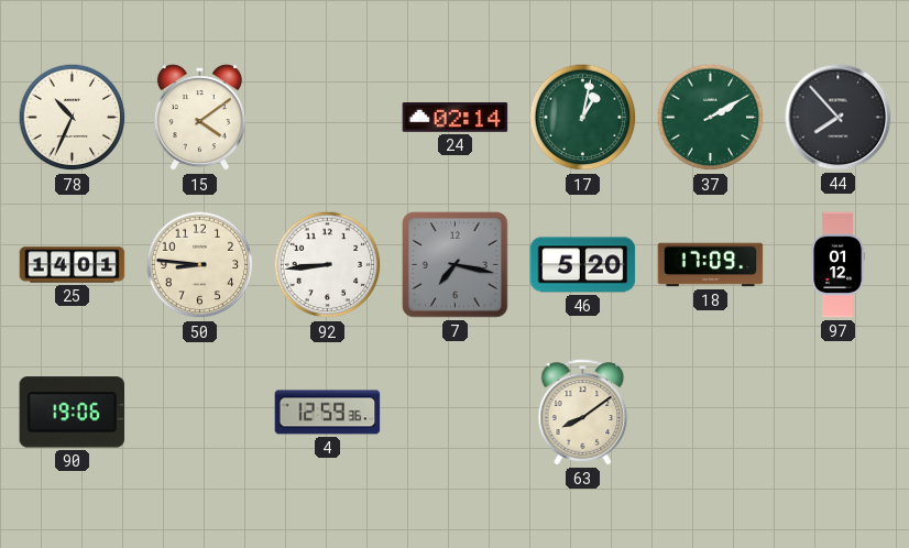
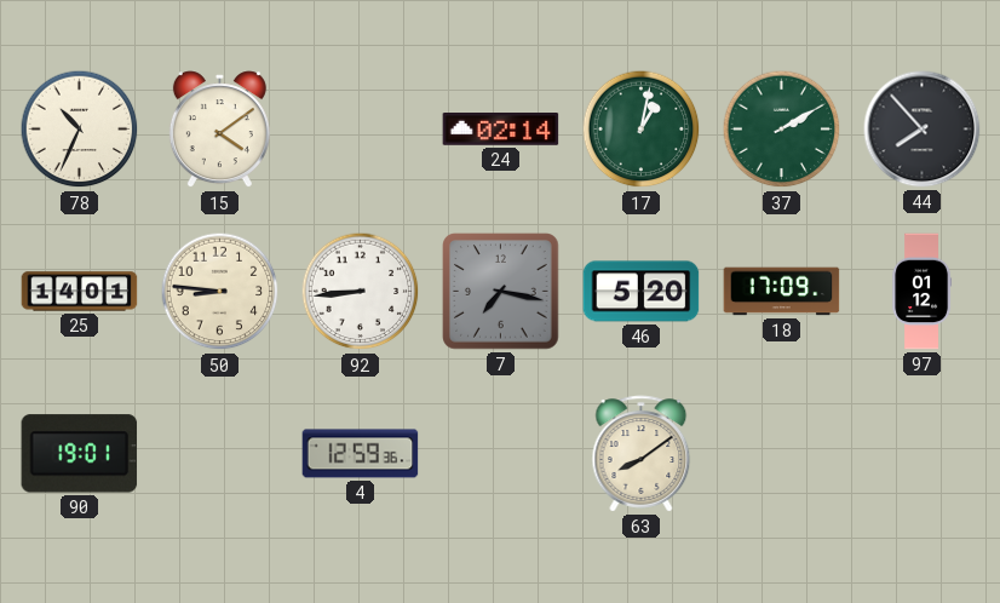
90: 19:06 -> 19:01
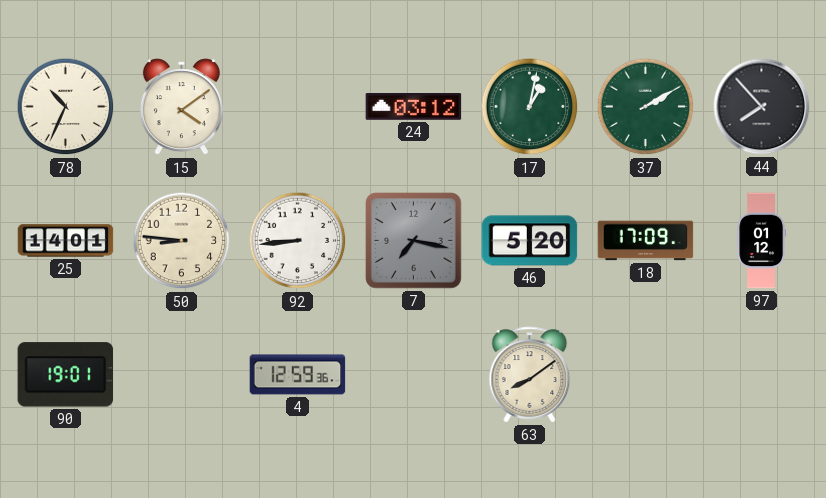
24: 02:14 -> 03:12
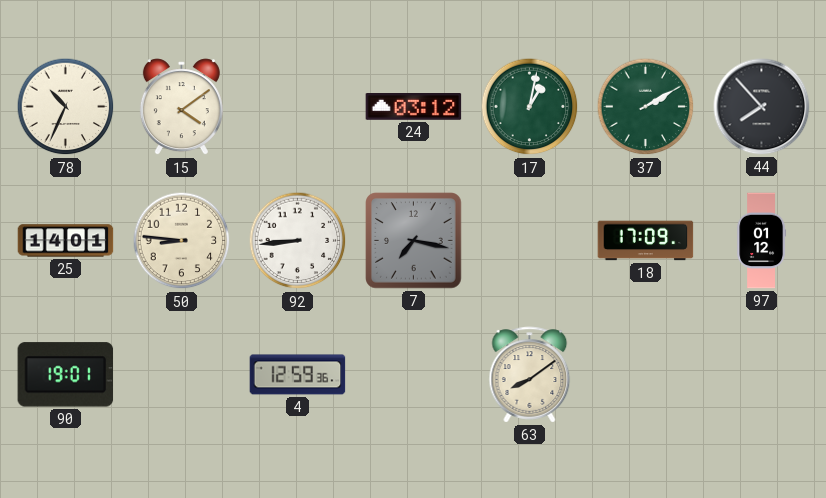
46: 5:20 -> none
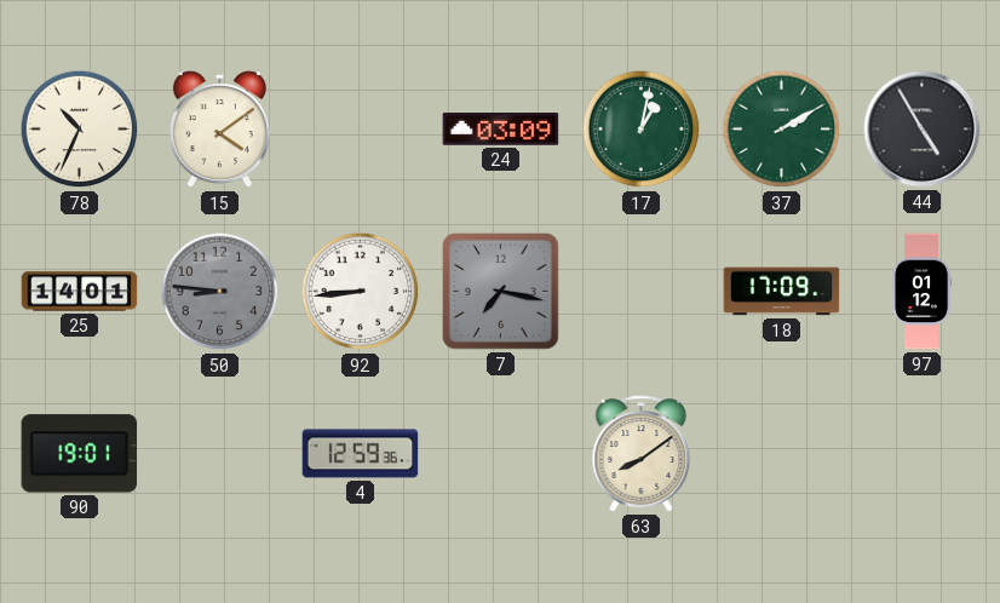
24: 03:12 -> 03:09
44: 7:53 -> 4:55
50 dial: cream -> grey
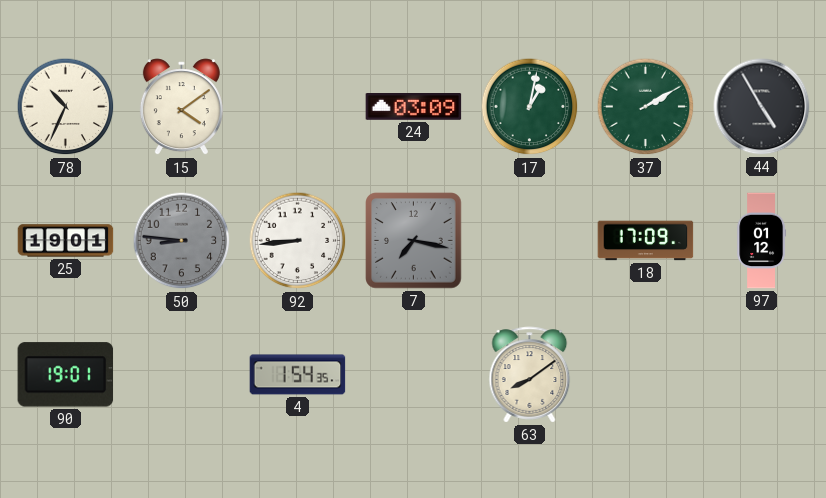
25: 14:01 -> 19:01
4: 12:59 -> 1:54
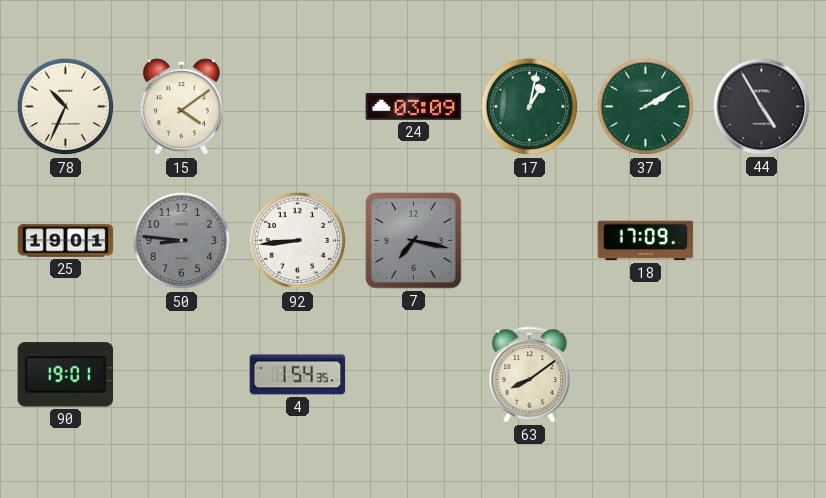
97: 01:12 -> none
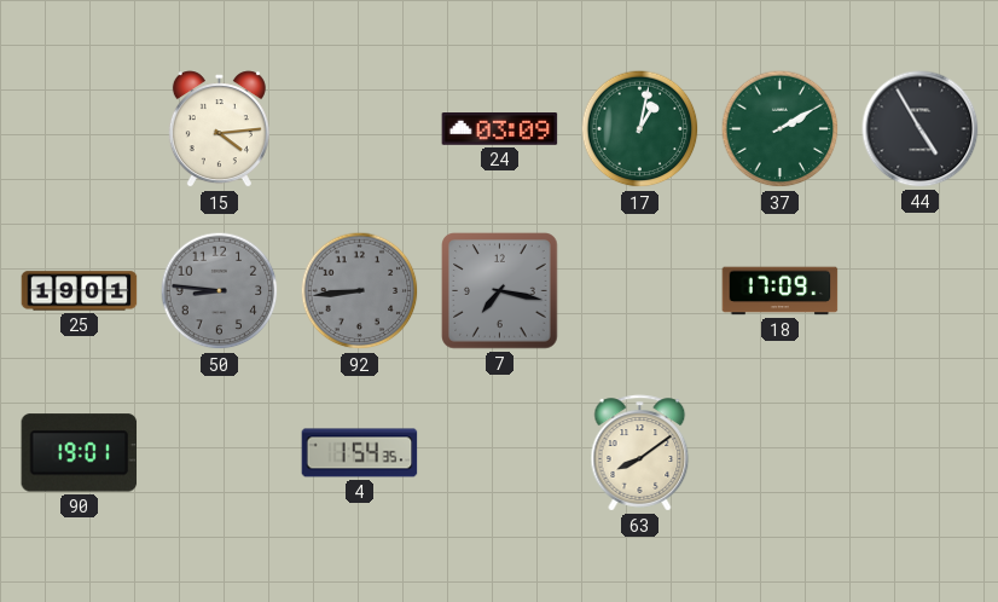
78: 10:34 -> none
15: 4:09 -> 4:14
92 dial: white -> grey
